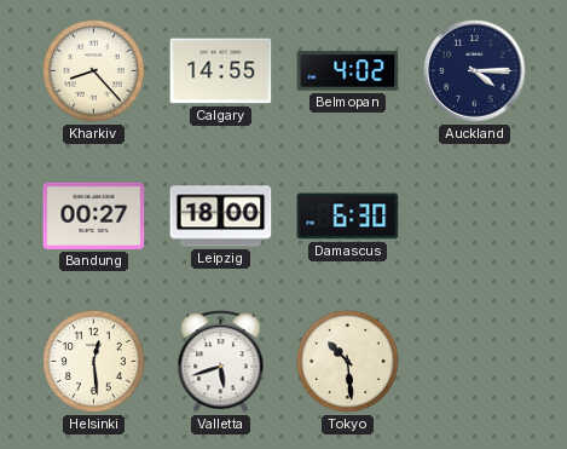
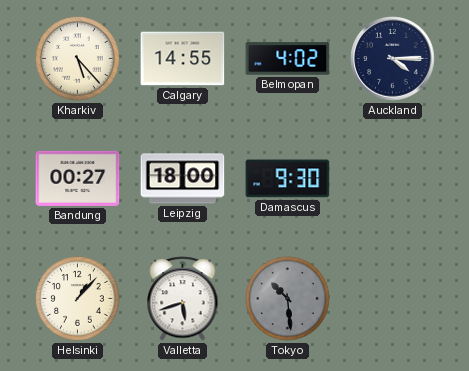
Kharkiv: 8:23 -> 5:23
Damascus: 6:30 -> 9:30
Helsinki: 12:29 -> 1:07
Tokyo dial: cream -> grey
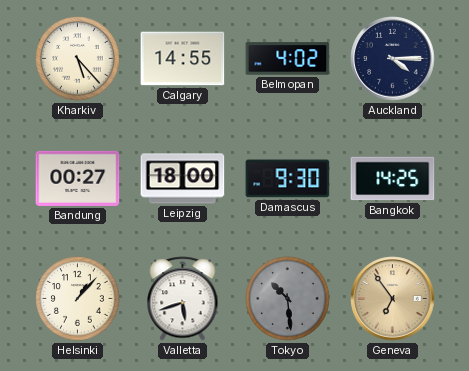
Bangkok: none -> 14:25
Geneva: none -> 6:54
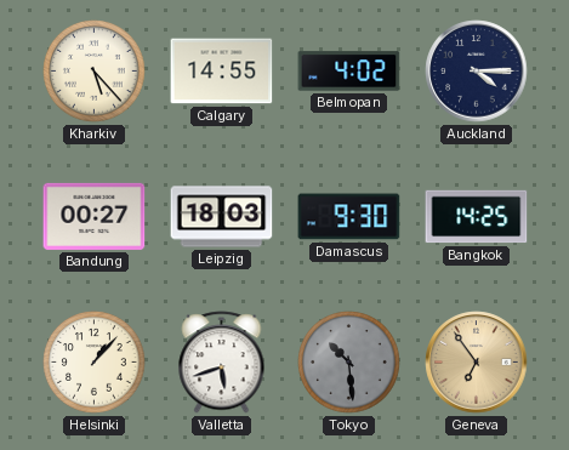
Leipzig: 18:00 -> 18:03
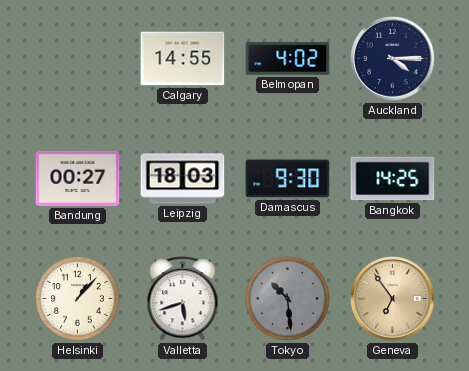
Kharkiv: 5:23 -> none
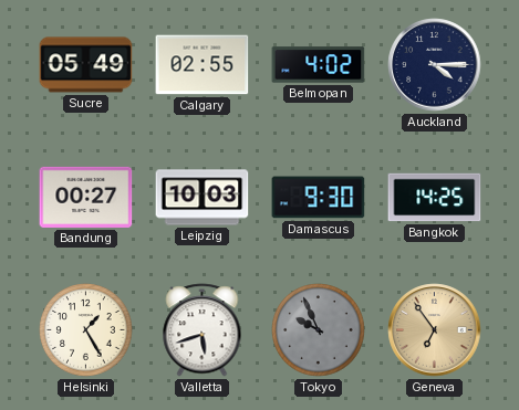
Sucre: none -> 05:49
Calgary: 14:55 -> 02:55
Leipzig: 18:03 -> 10:03
Helsinki: 1:07 -> 1:25
Tokyo: 10:29 -> 9:56
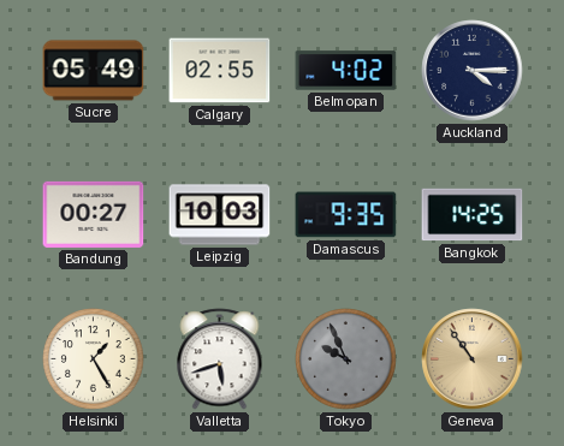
Damascus: 9:30 -> 9:35
Geneva: 6:54 -> 10:54
